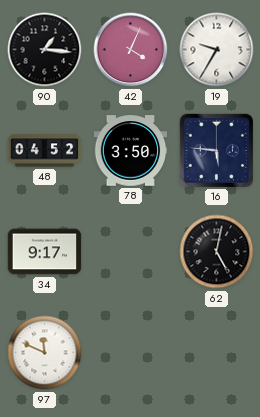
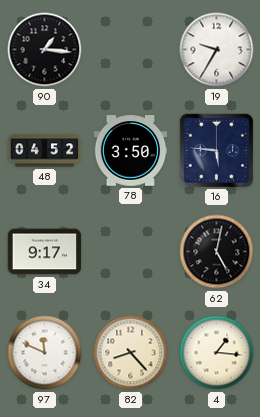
42: 4:04 -> none
82: none -> 8:23
4: none -> 1:16
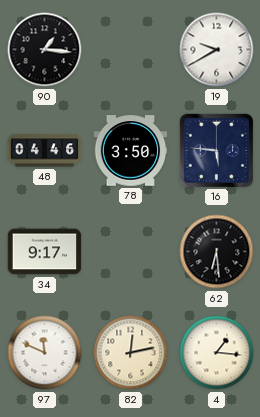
19: 9:35 -> 9:40
48: 04:52 -> 04:46
62: 5:02 -> 6:29
82: 8:23 -> 12:13
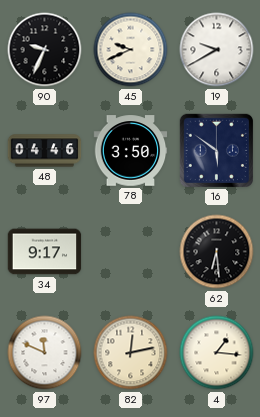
90: 1:16 -> 9:34
45: none -> 9:41
16: 5:46 -> 5:51
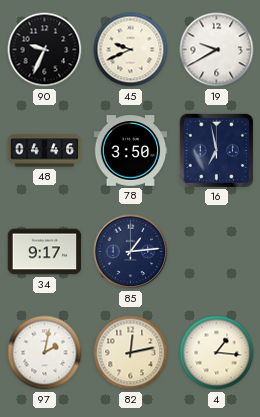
16: 5:51 -> 6:58
85: none -> 1:14
62: 6:29 -> none
97: 11:49 -> 2:02
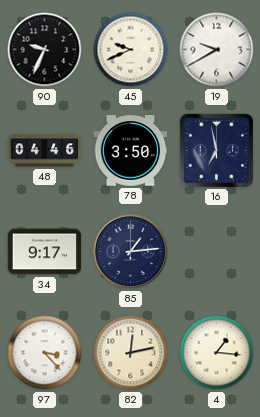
97: 2:02 -> 3:23
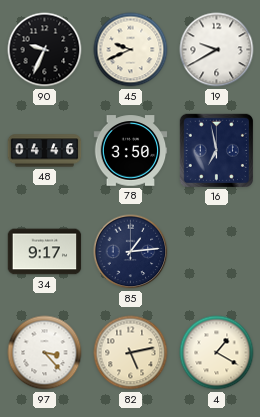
82: 12:13 -> 5:13
4: 1:16 -> 1:20
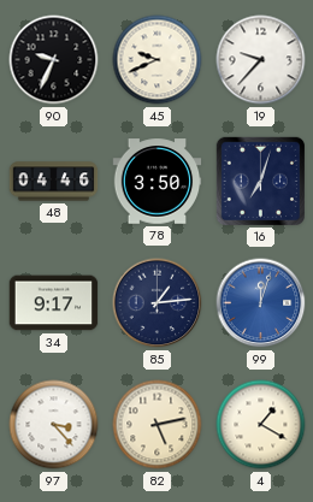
19: 9:40 -> 9:37
16: 6:58 -> 7:03
99: none -> 12:03
